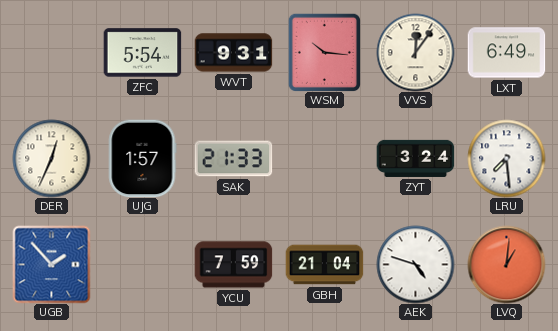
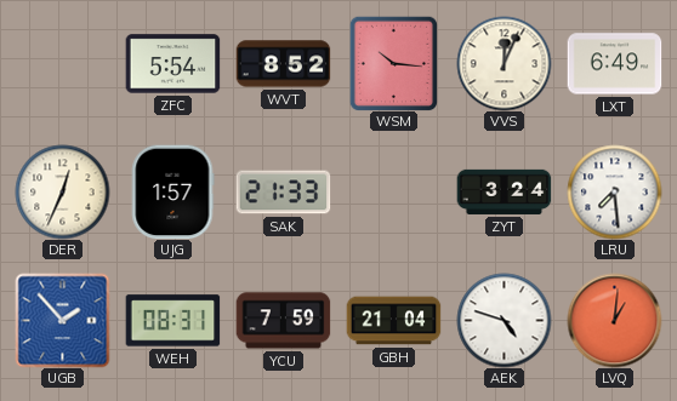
WVT: 9:31 -> 8:52
VVS: 12:06 -> 12:04
WEH: none -> 08:31
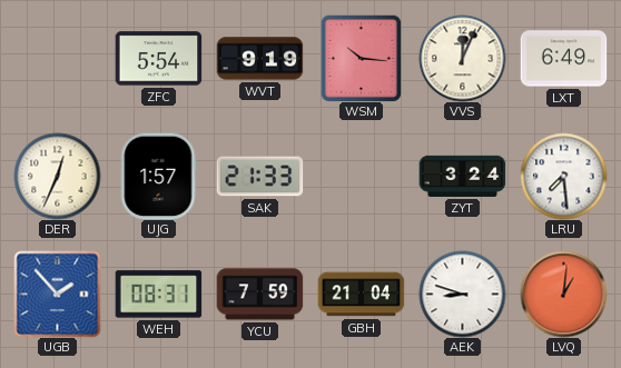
WVT: 8:52 -> 9:19
AEK: 4:48 -> 8:48
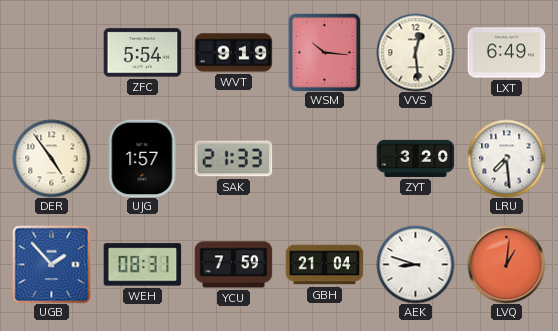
VVS: 12:04 -> 12:29
DER: 12:34 -> 4:54
ZYT: 3:24 -> 3:20
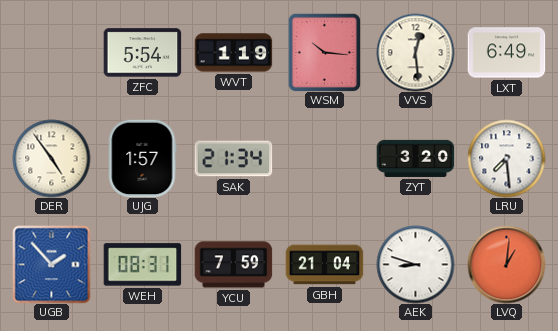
WVT: 9:19 -> 1:19
SAK: 21:33 -> 21:34
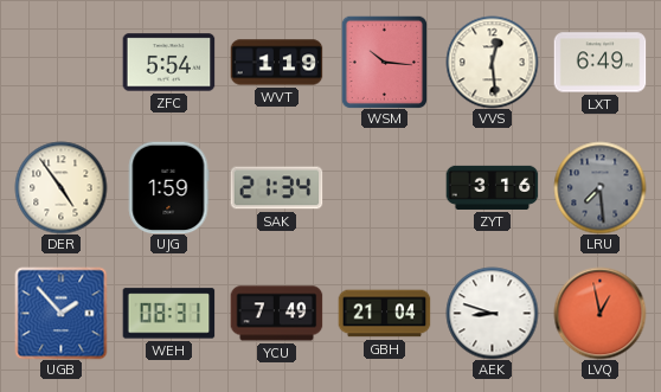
UJG: 1:57 -> 1:59
ZYT: 3:20 -> 3:16
LRU dial: white -> grey
YCU: 7:59 -> 7:49
LVQ: 1:01 -> 12:58
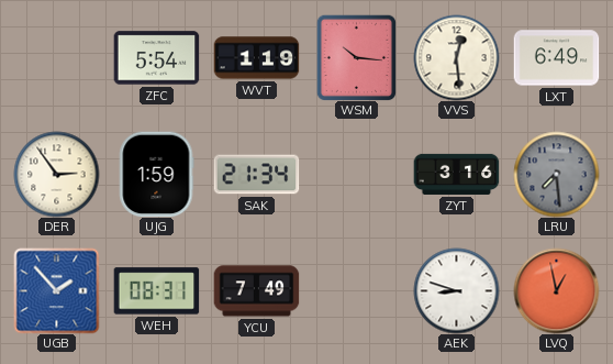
DER: 4:54 -> 2:54
GBH: 21:04 -> none
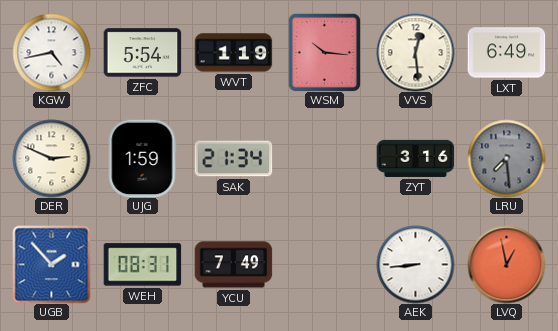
KGW: none -> 4:43
DER: 2:54 -> 2:49
AEK: 8:48 -> 8:44
